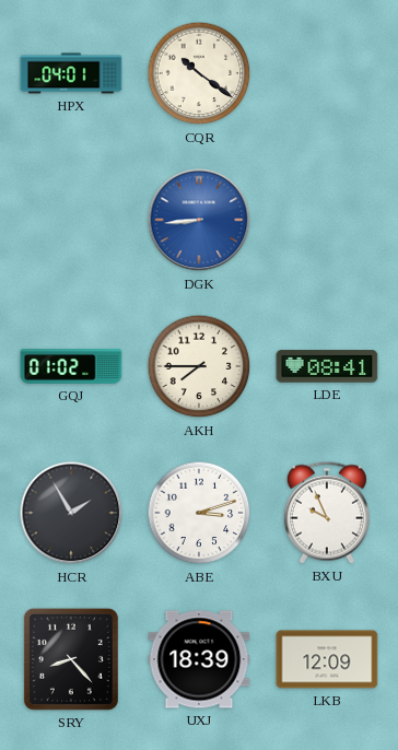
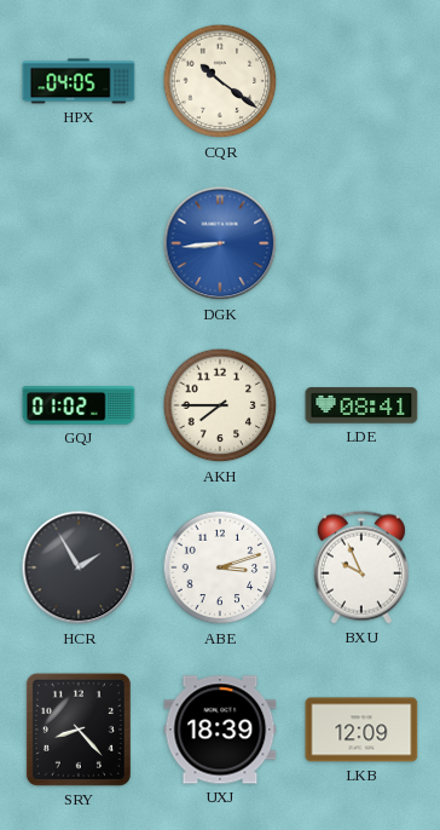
HPX: 04:01 -> 04:05
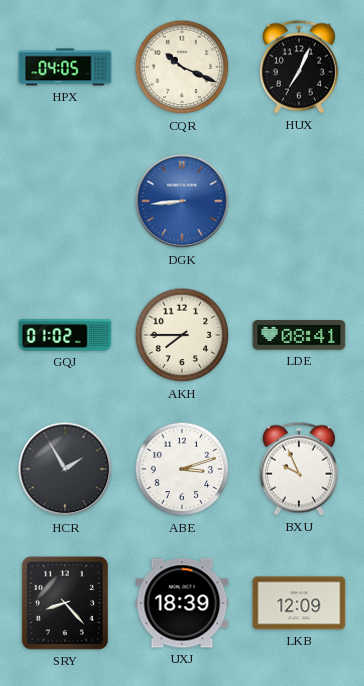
CQR: 10:21 -> 10:19
HUX: none -> 7:04
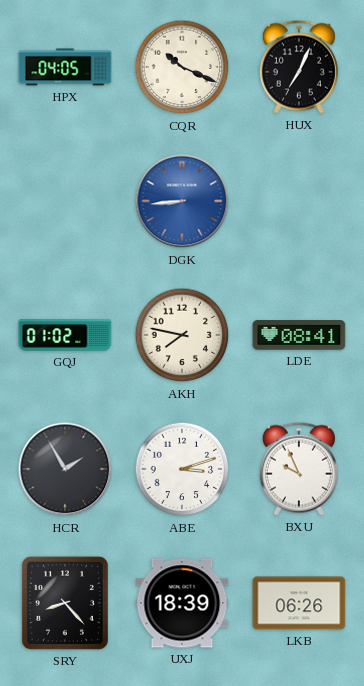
AKH: 7:45 -> 7:47
LKB: 12:09 -> 06:26
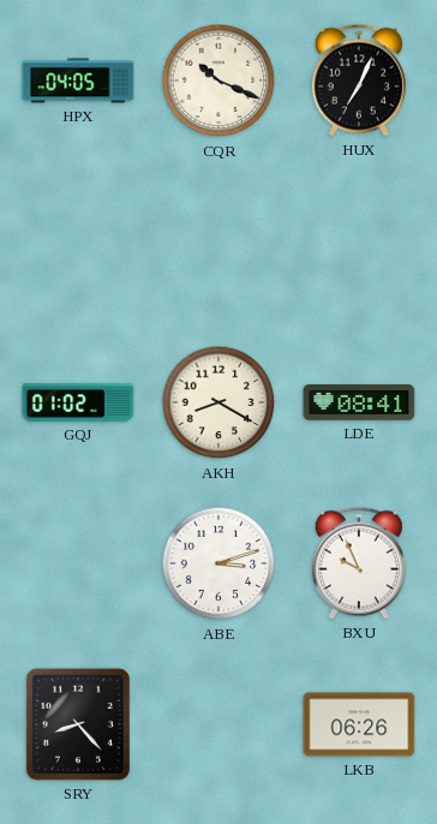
DGK: 8:44 -> none
AKH: 7:47 -> 8:20
HCR: 1:55 -> none
UXJ: 18:39 -> none
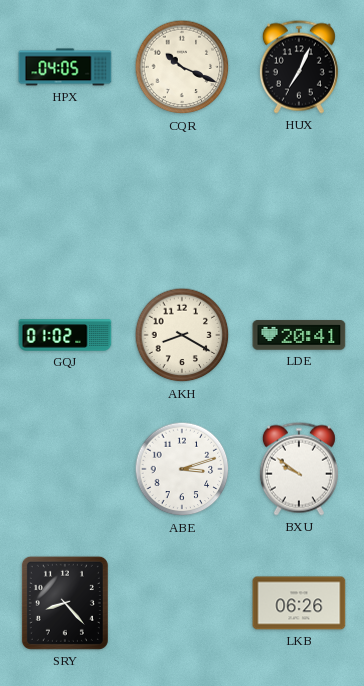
LDE: 08:41 -> 20:41
BXU: 9:56 -> 9:51
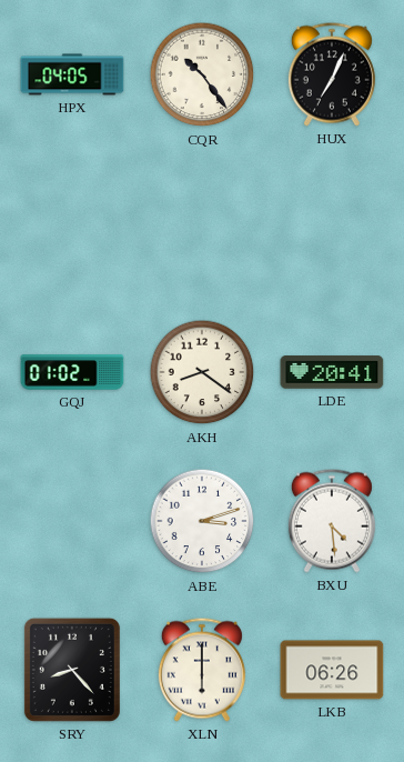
CQR: 10:19 -> 10:24
AKH: 8:20 -> 8:21
BXU: 9:51 -> 4:29
XLN: none -> 6:00
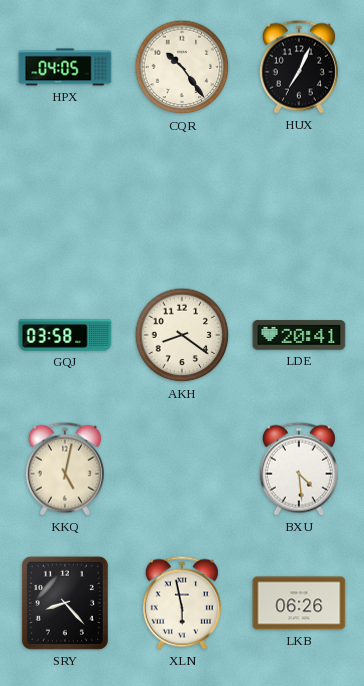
GQJ: 01:02 -> 03:58
KKQ: none -> 5:02
ABE: 3:12 -> none
XLN: 6:00 -> 5:58
